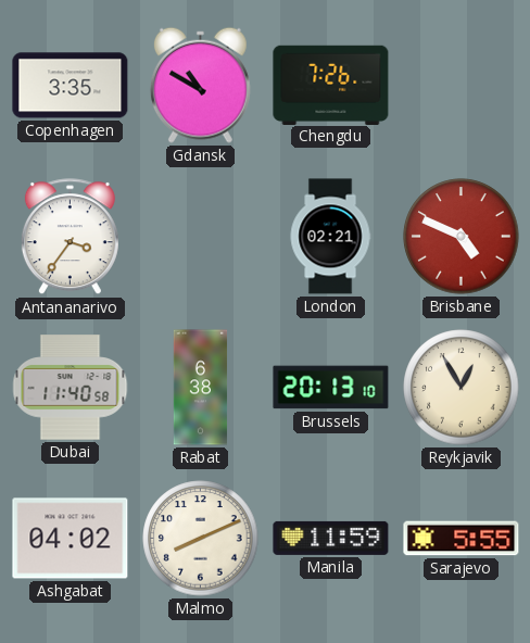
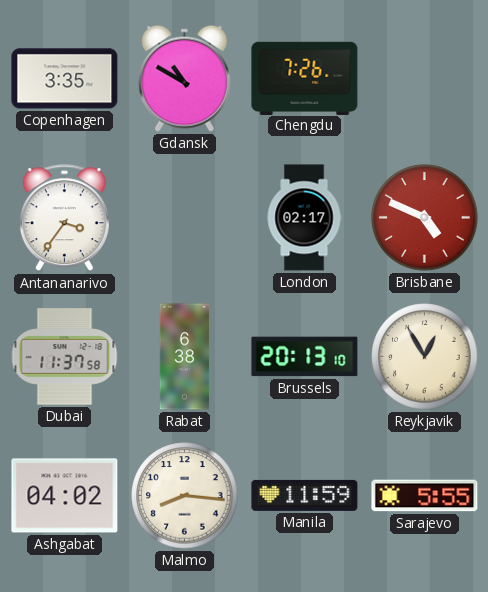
London: 02:21 -> 02:17
Dubai: 11:40 -> 11:37
Malmo: 8:11 -> 8:16
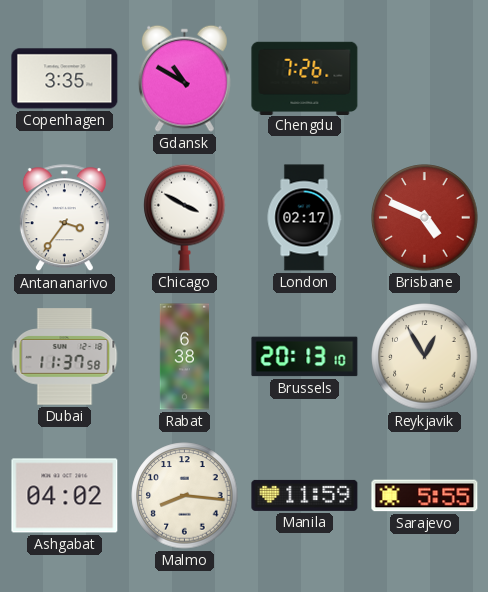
Chicago: none -> 3:50
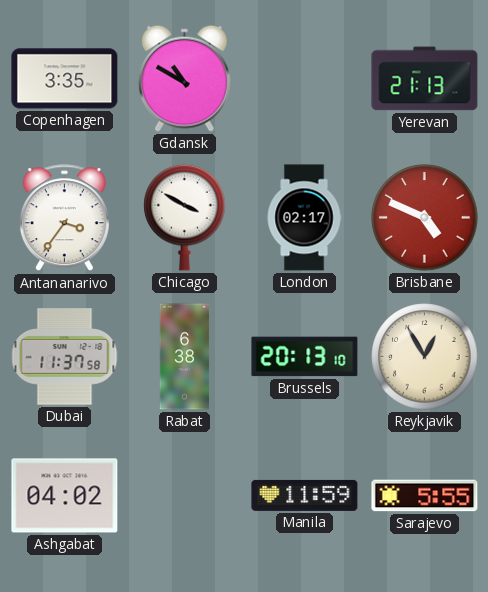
Chengdu: 7:26 -> none
Yerevan: none -> 21:13
Malmo: 8:16 -> none
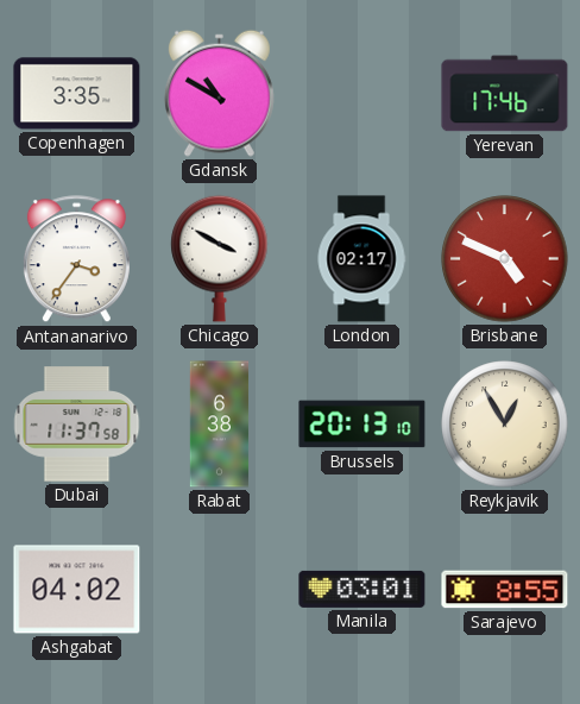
Yerevan: 21:13 -> 17:46
Manila: 11:59 -> 03:01
Sarajevo: 5:55 -> 8:55
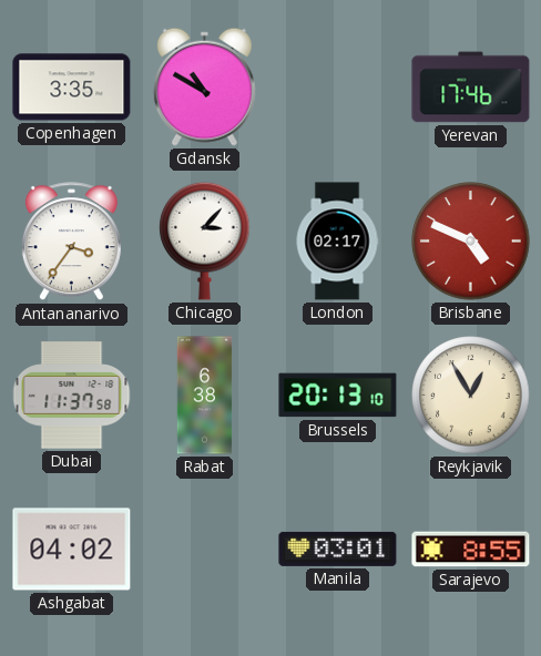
Chicago: 3:50 -> 3:07
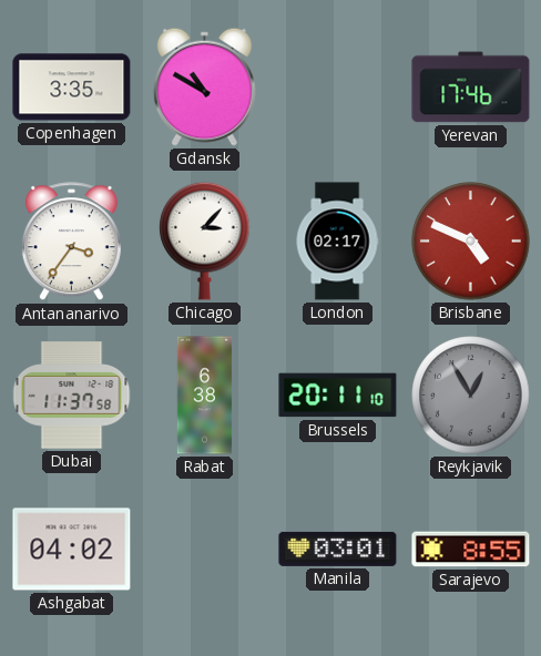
Brussels: 20:13 -> 20:11
Reykjavik dial: cream -> grey
